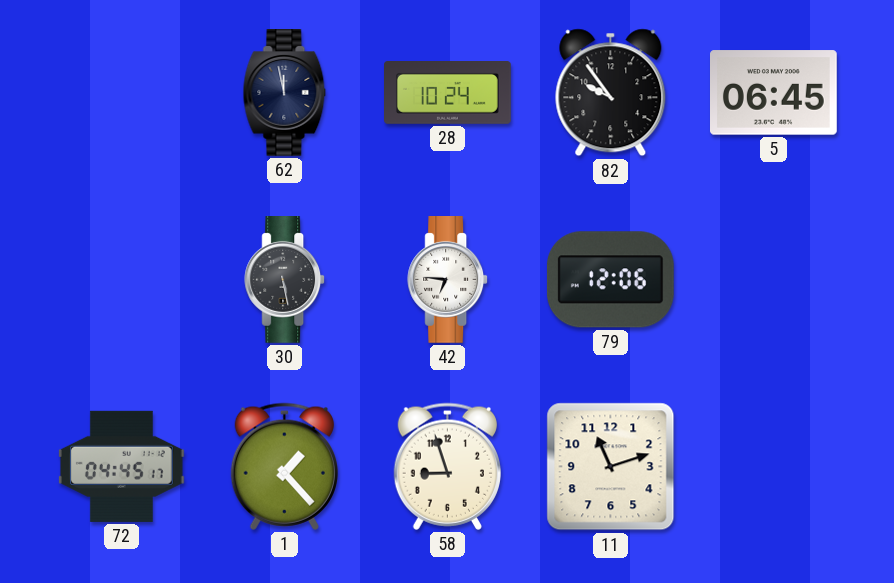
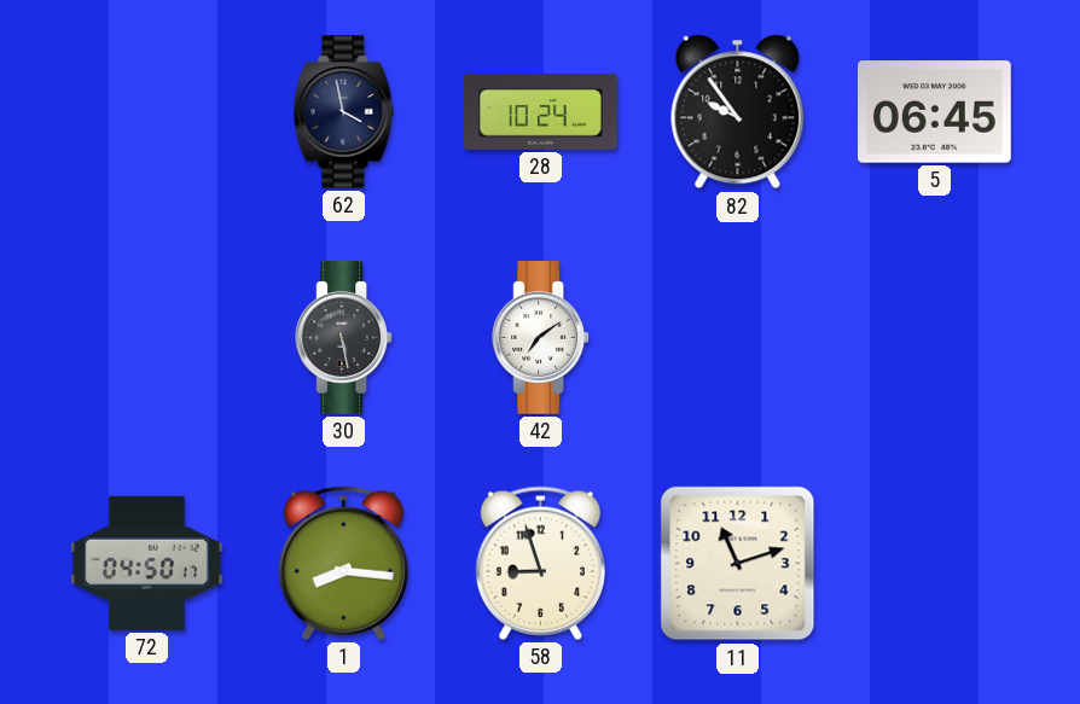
62: 11:58 -> 3:58
42: 6:46 -> 7:09
79: 12:06 -> none
72: 04:45 -> 04:50
1: 1:23 -> 8:16
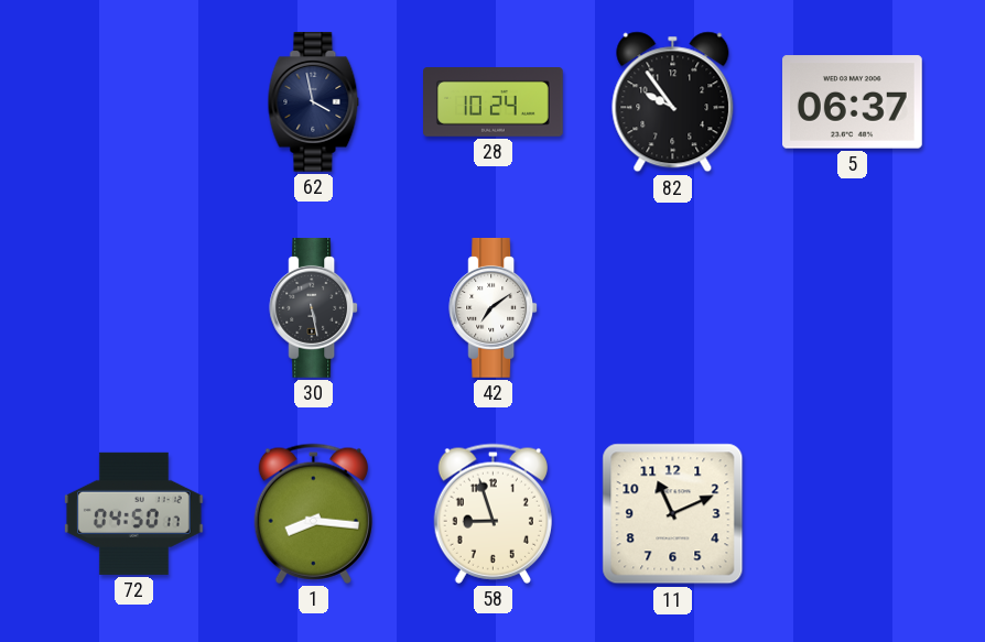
5: 06:45 -> 06:37
11: 11:12 -> 11:11
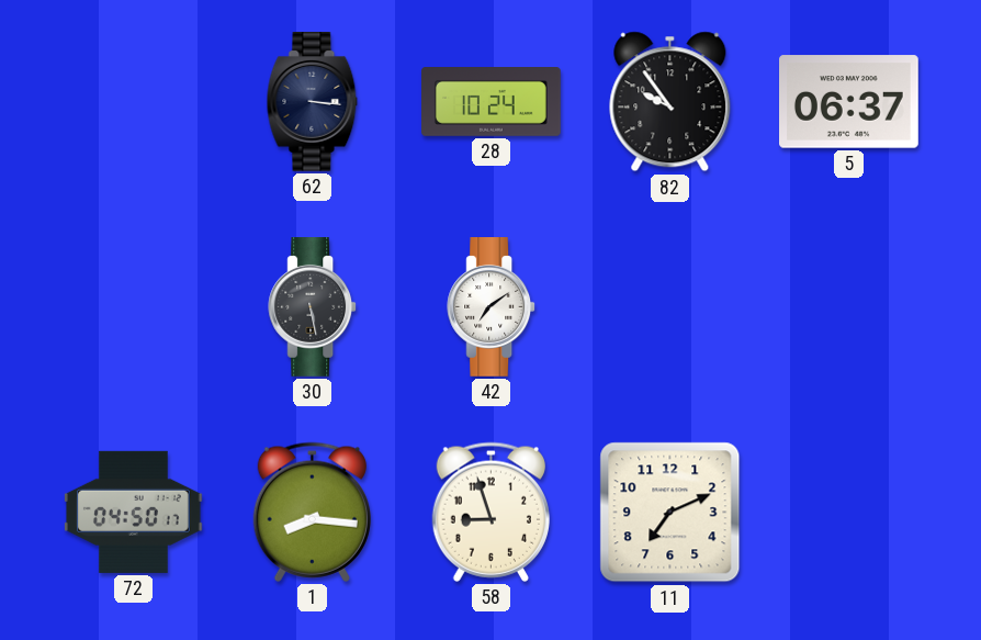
62: 3:58 -> 3:16
11: 11:11 -> 7:11
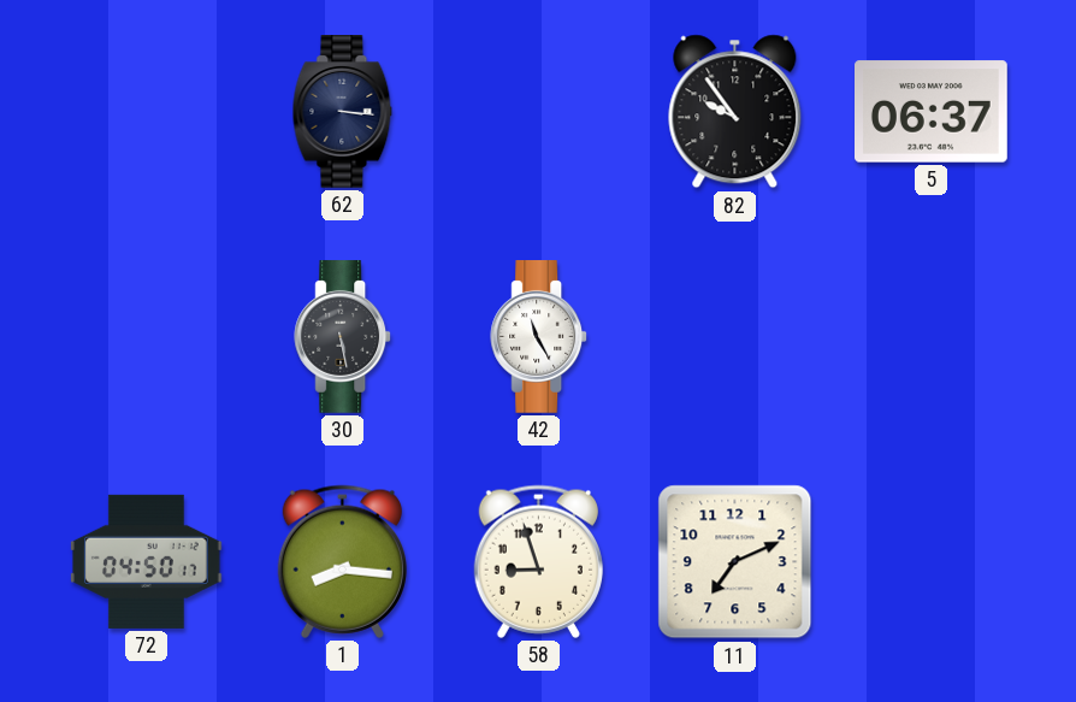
28: 10:24 -> none
42: 7:09 -> 11:25
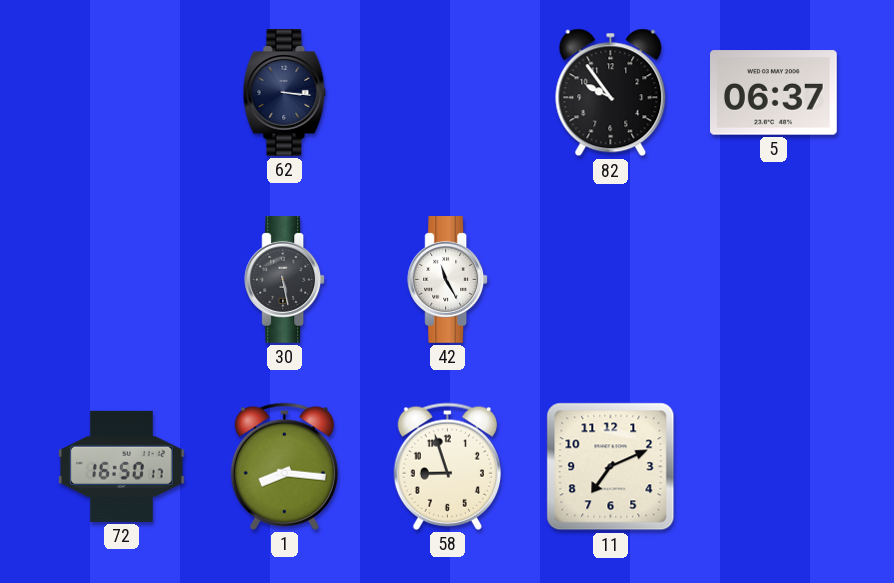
72: 04:50 -> 16:50
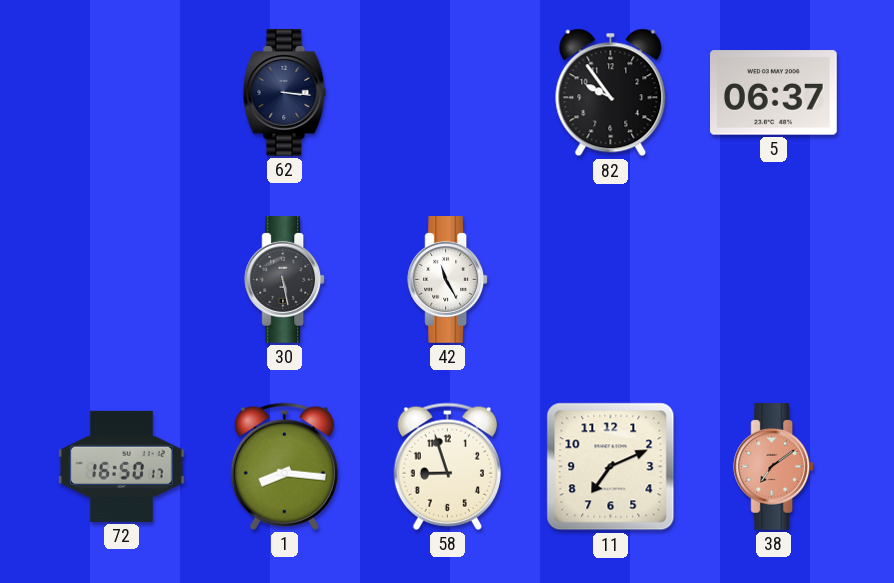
38: none -> 7:09
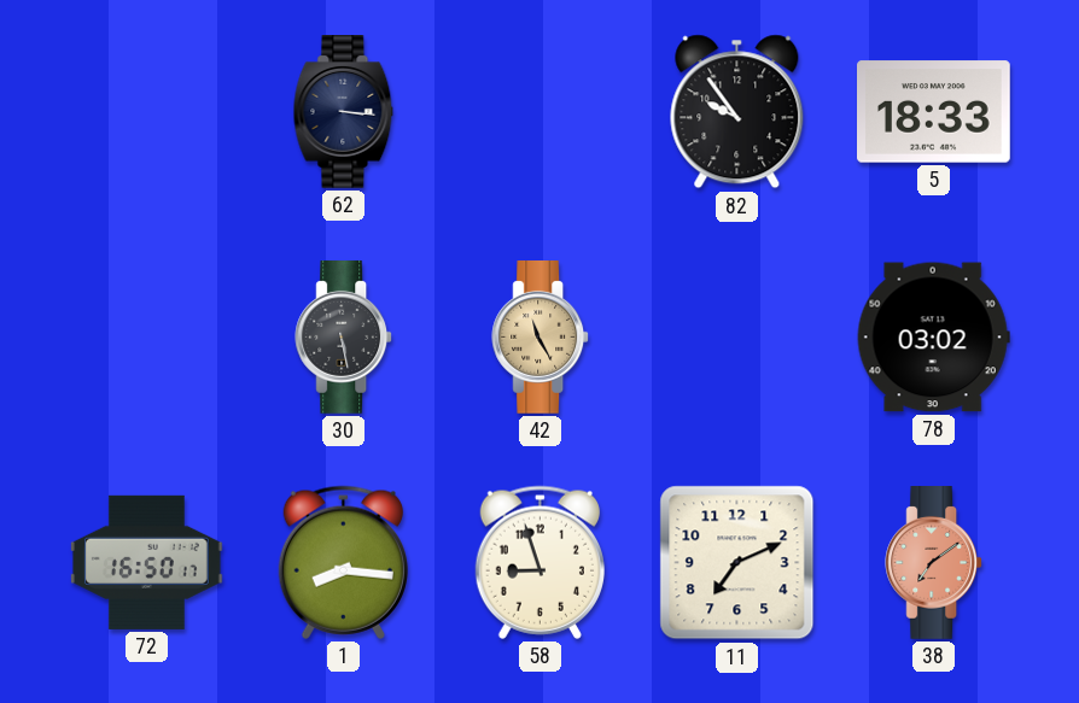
5: 06:37 -> 18:33
42 dial: white -> champagne
78: none -> 03:02
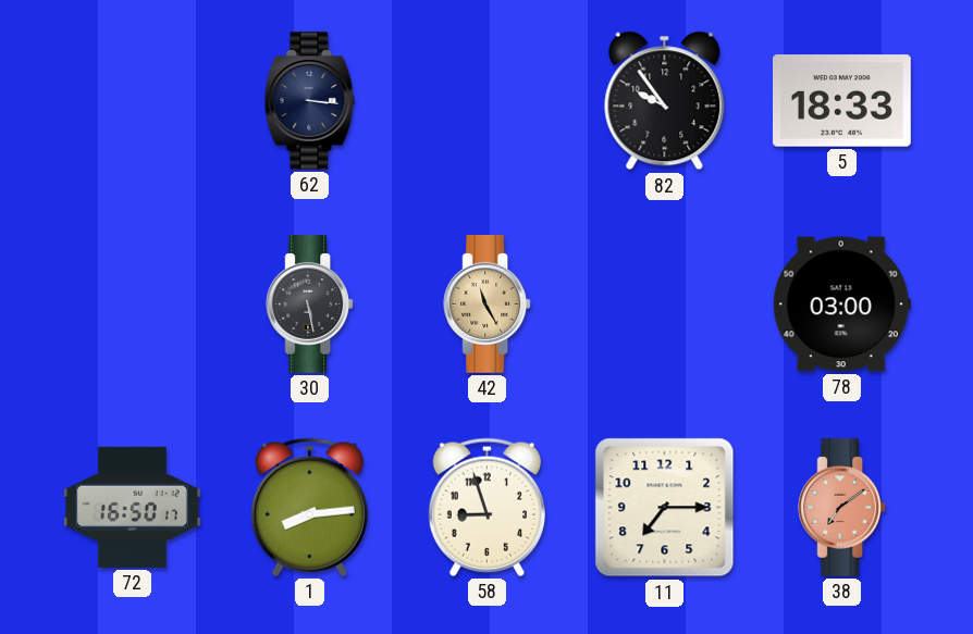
78: 03:02 -> 03:00
1: 8:16 -> 8:14
11: 7:11 -> 7:15
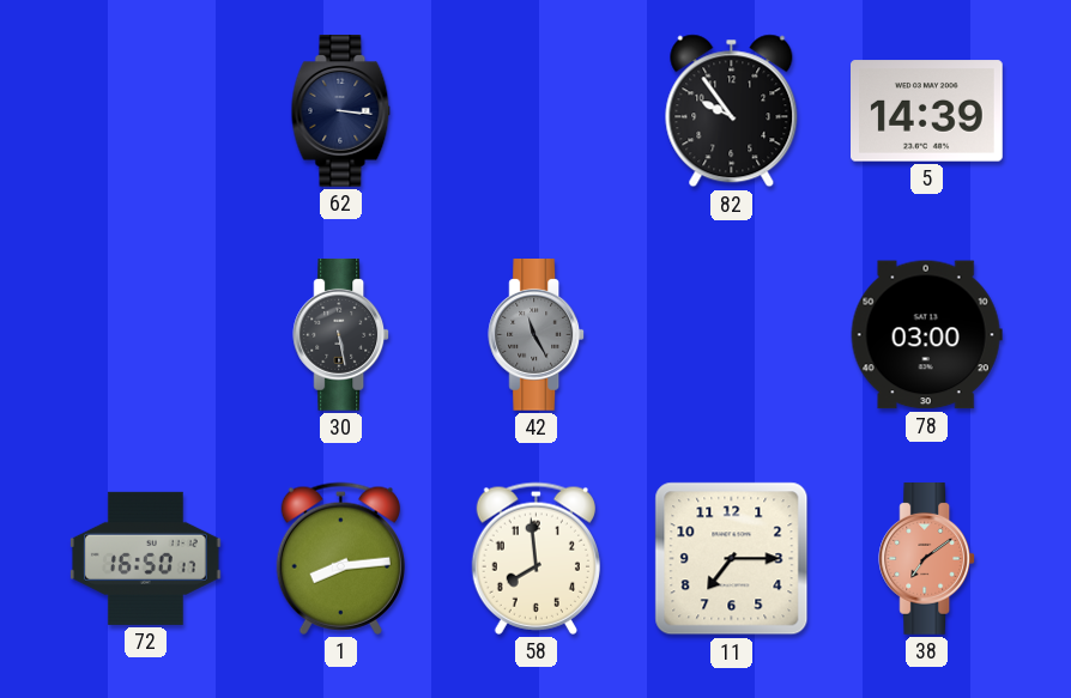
5: 18:33 -> 14:39
42 dial: champagne -> grey
58: 8:57 -> 7:59
